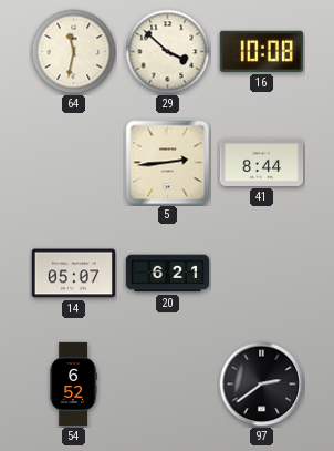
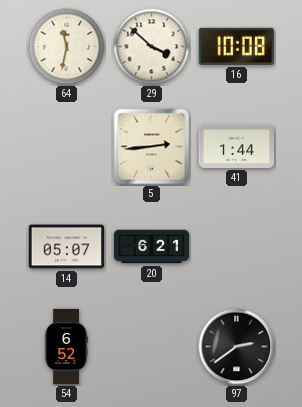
41: 8:44 -> 1:44
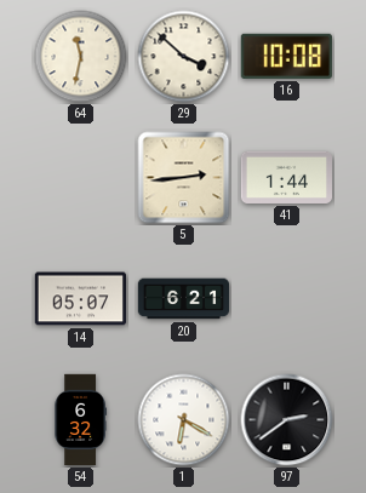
54: 6:52 -> 6:32
1: none -> 6:20
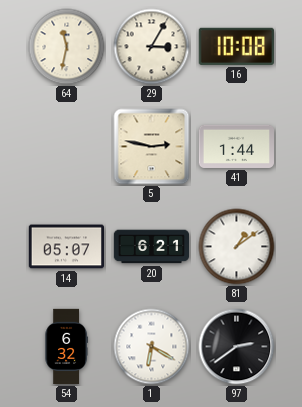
29: 3:52 -> 3:05
5: 2:44 -> 2:47
81: none -> 1:09
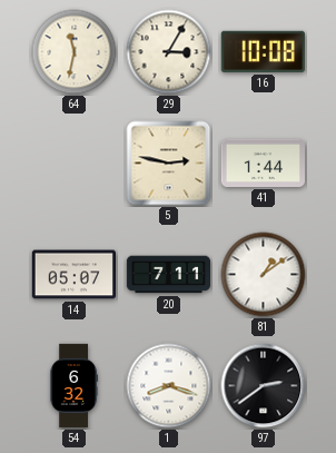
20: 6:21 -> 7:11
1: 6:20 -> 8:18
